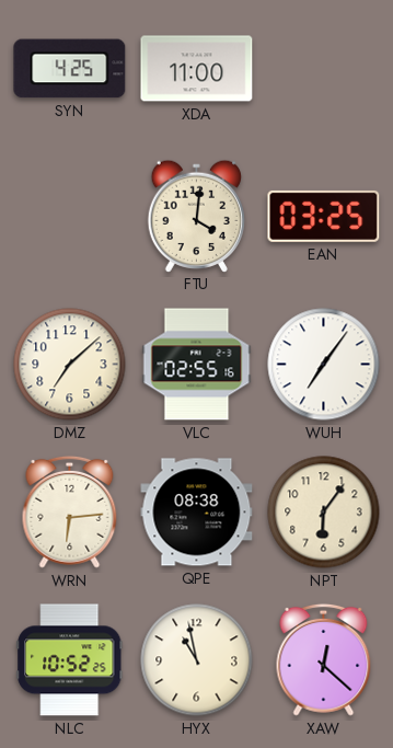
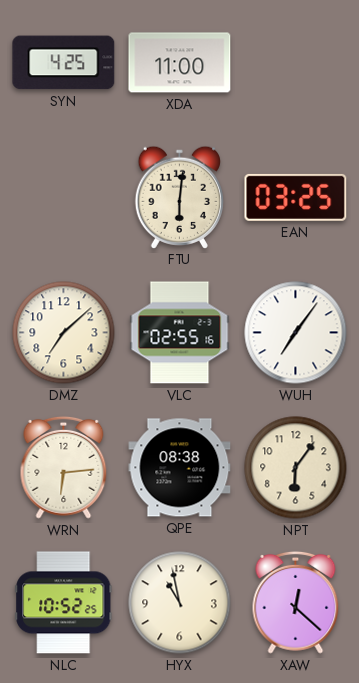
FTU: 4:01 -> 6:01
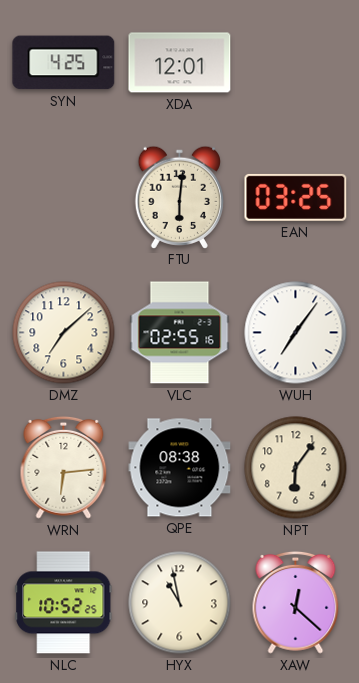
XDA: 11:00 -> 12:01
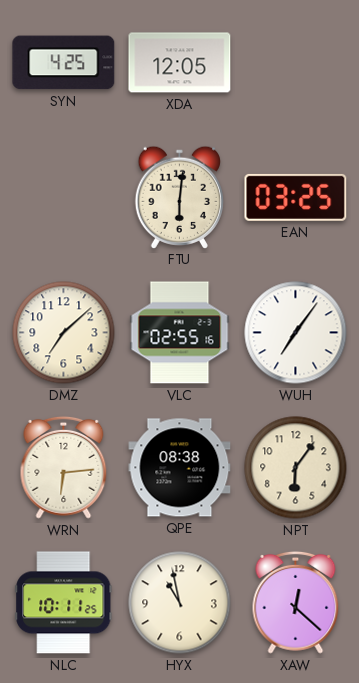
XDA: 12:01 -> 12:05
NLC: 10:52 -> 10:11
